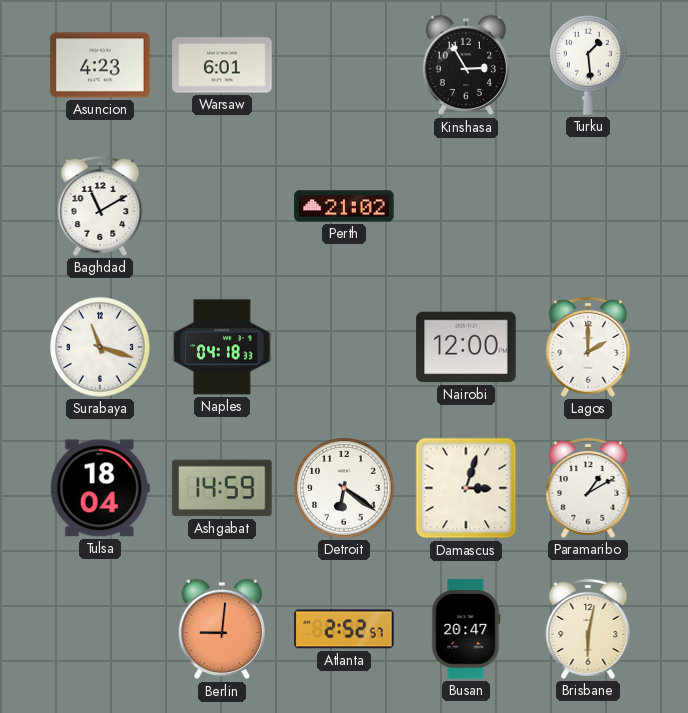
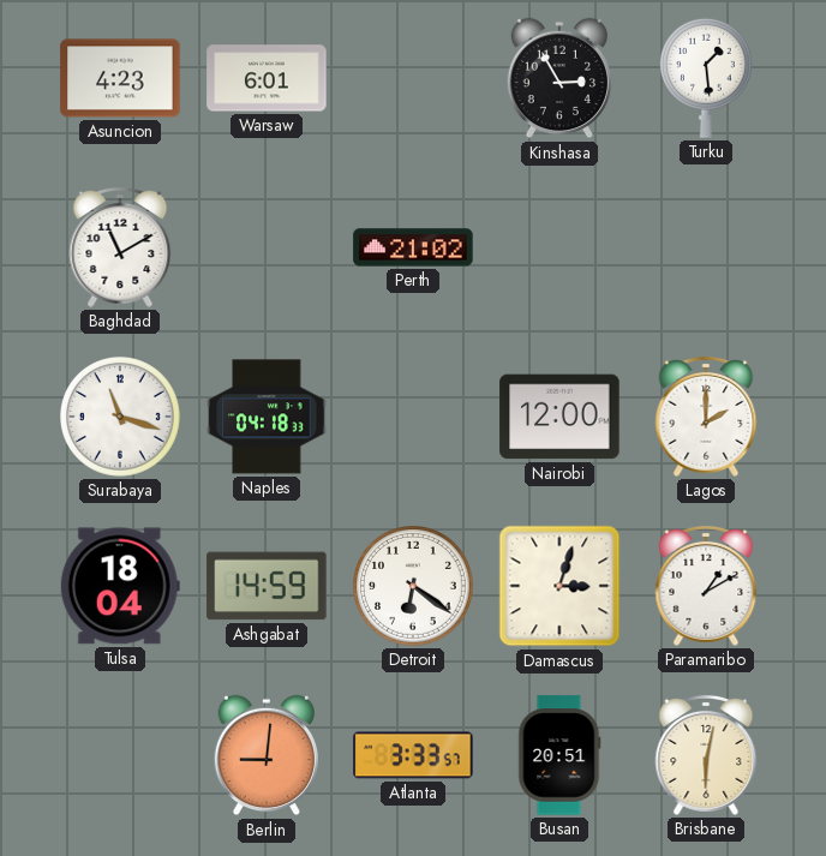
Atlanta: 2:52 -> 3:33
Busan: 20:47 -> 20:51
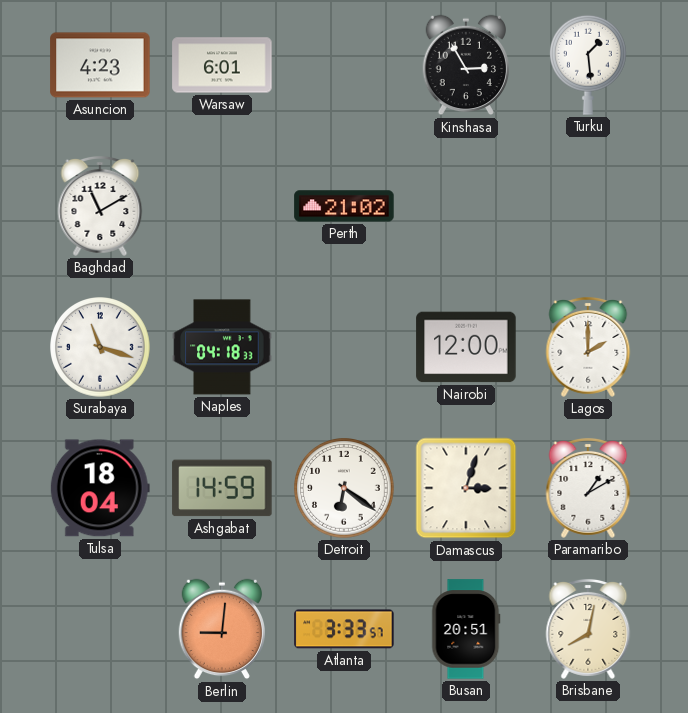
Brisbane: 6:02 -> 8:02
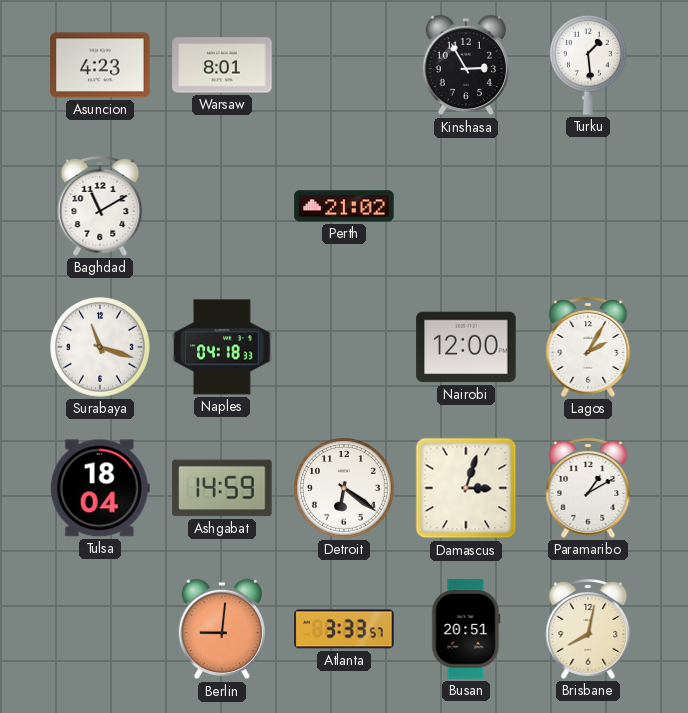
Warsaw: 6:01 -> 8:01
Lagos: 2:00 -> 2:05
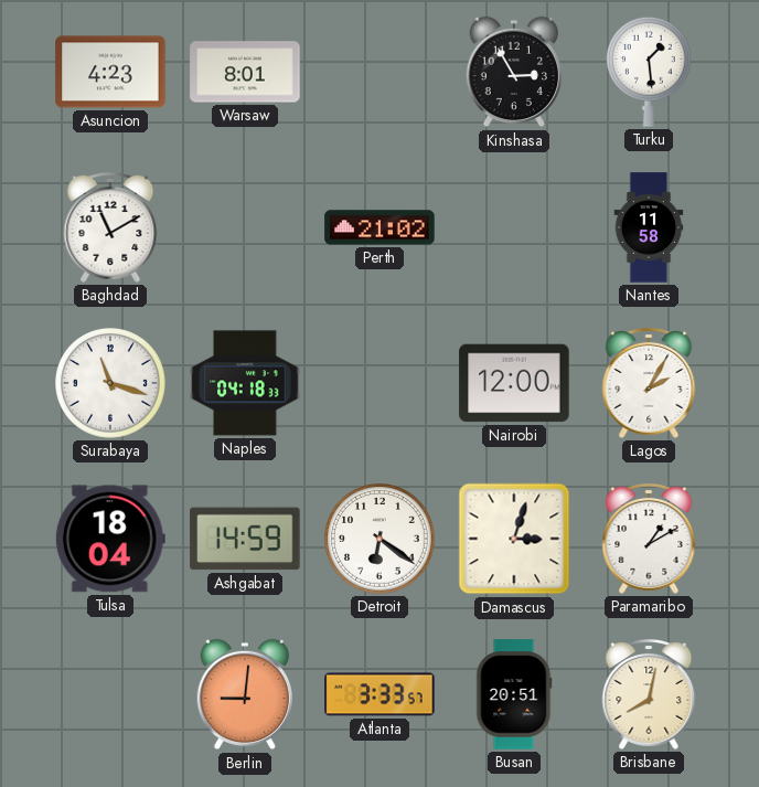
Nantes: none -> 11:58
